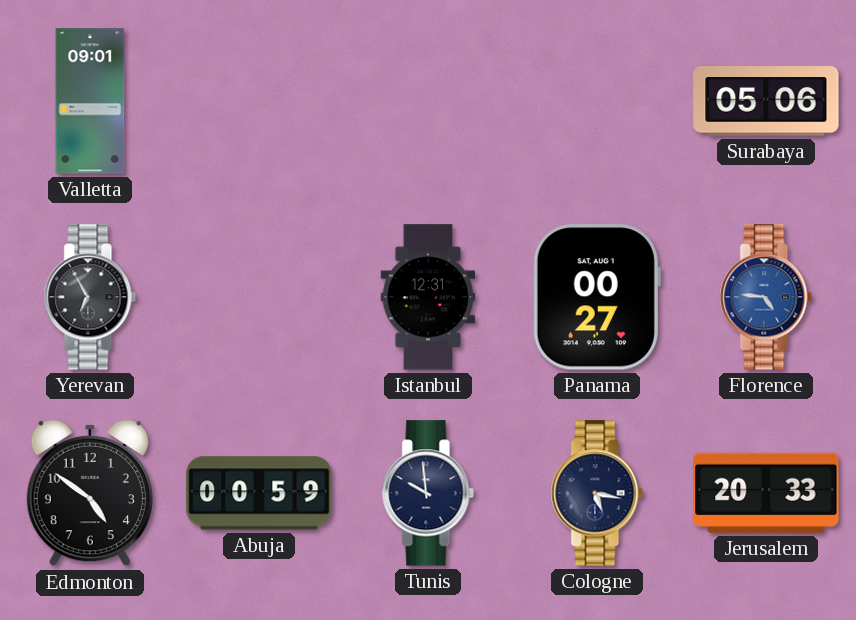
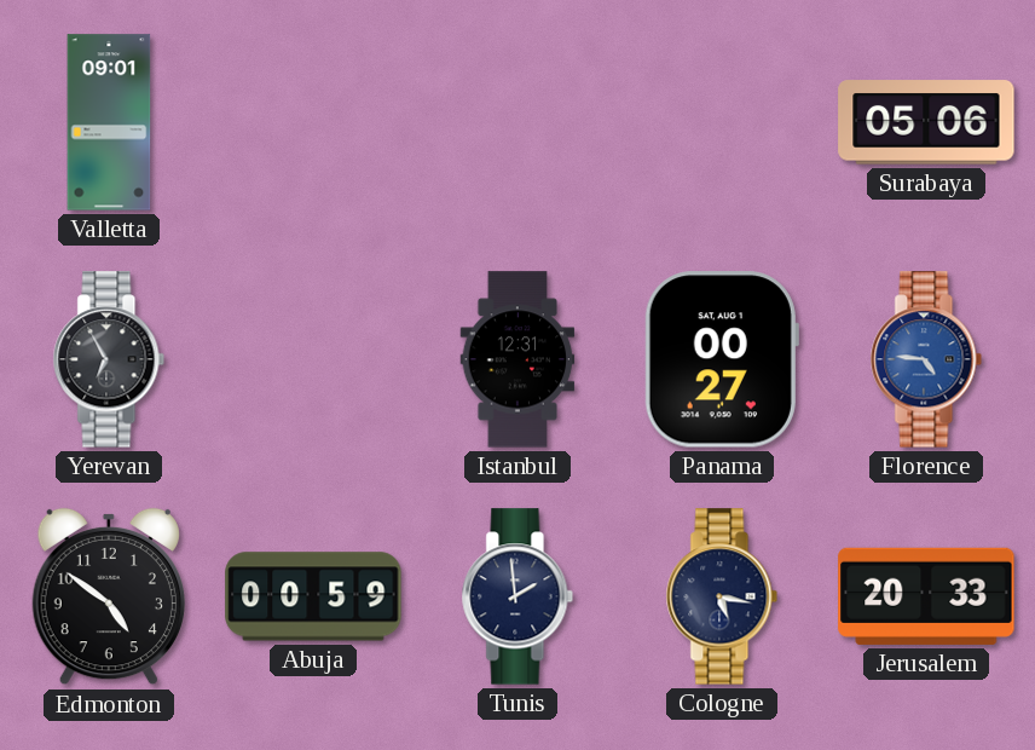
Tunis: 9:59 -> 1:59
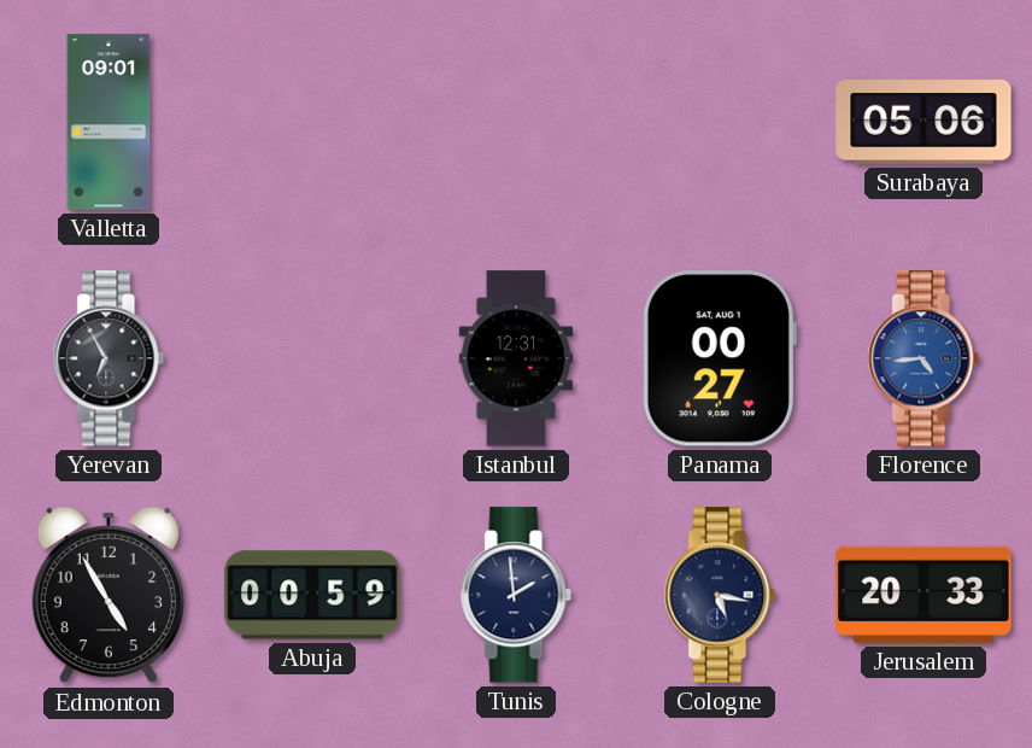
Florence: 4:46 -> 4:44
Edmonton: 4:51 -> 4:55
